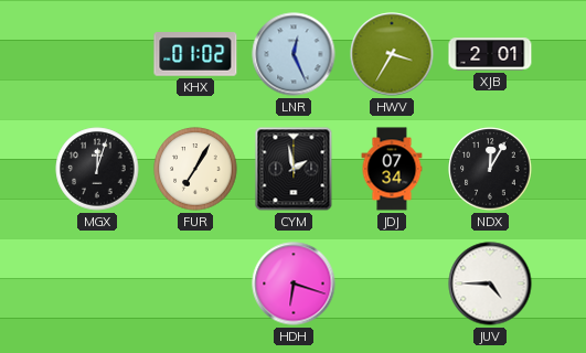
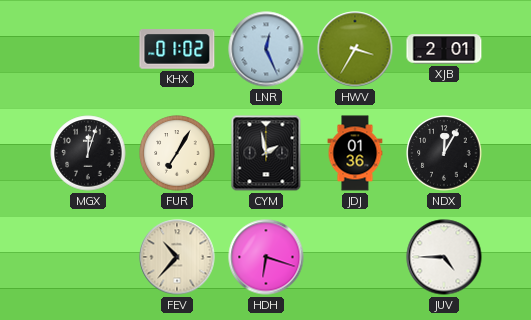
JDJ: 07:34 -> 01:36
FEV: none -> 10:37
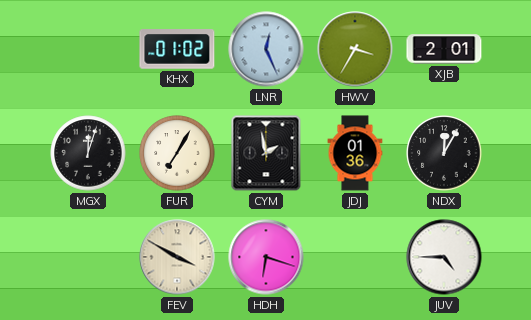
FEV: 10:37 -> 3:50
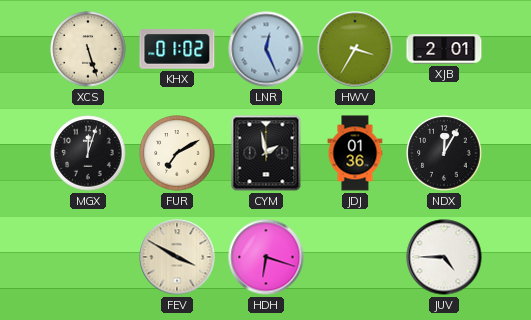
XCS: none -> 5:27
FUR: 7:05 -> 7:10
